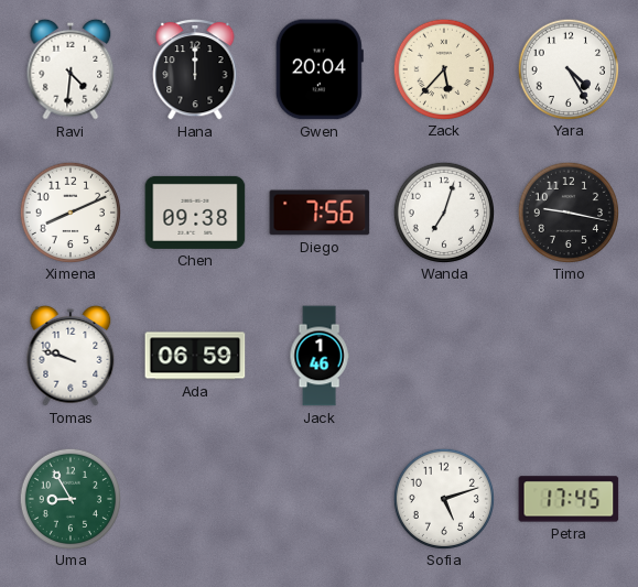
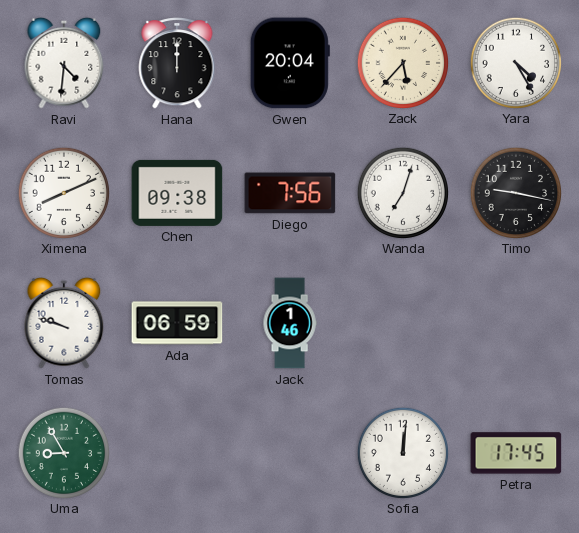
Sofia: 5:12 -> 12:01
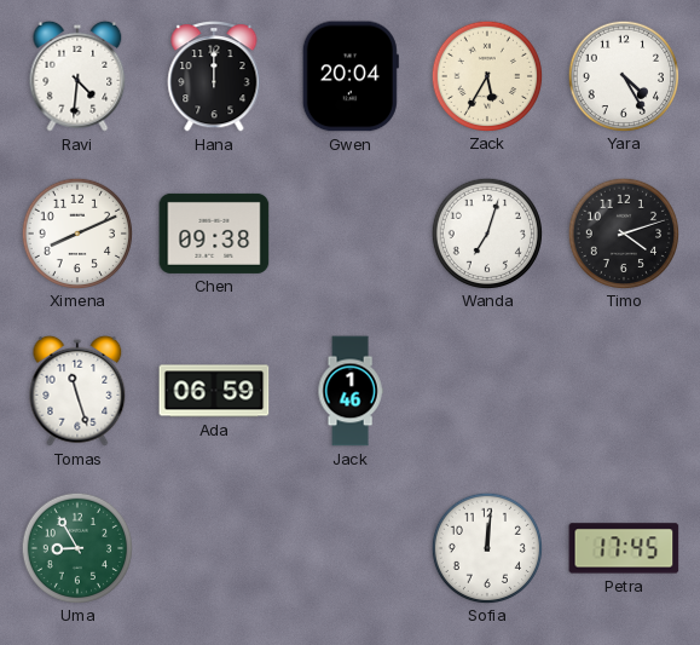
Zack: 5:37 -> 5:35
Diego: 7:56 -> none
Timo: 9:17 -> 4:12
Tomas: 9:48 -> 11:27
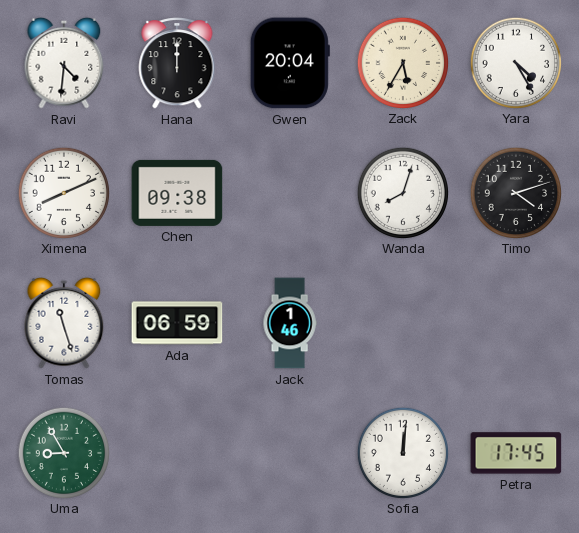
Wanda: 7:03 -> 8:03
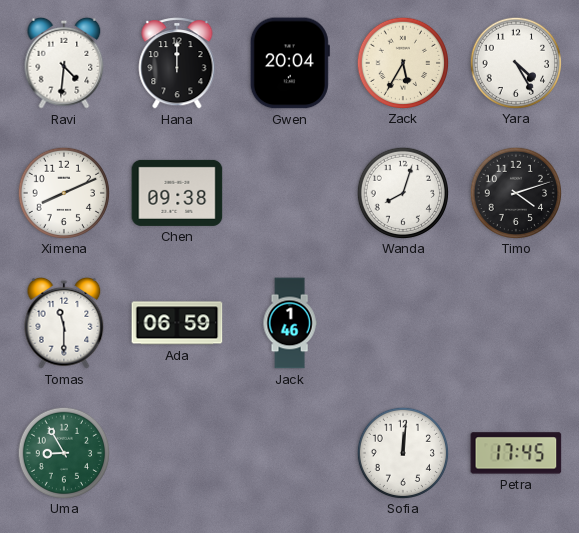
Tomas: 11:27 -> 11:30
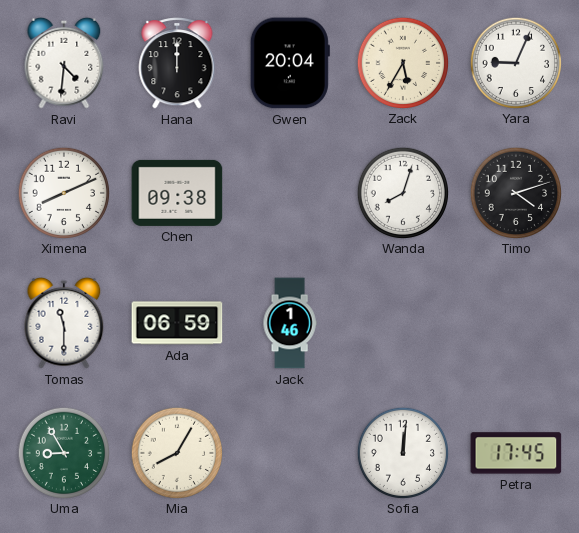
Yara: 4:25 -> 9:04
Mia: none -> 8:05
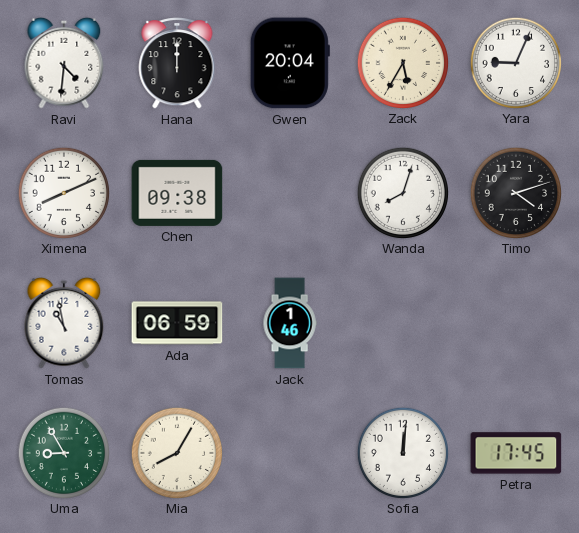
Tomas: 11:30 -> 10:58
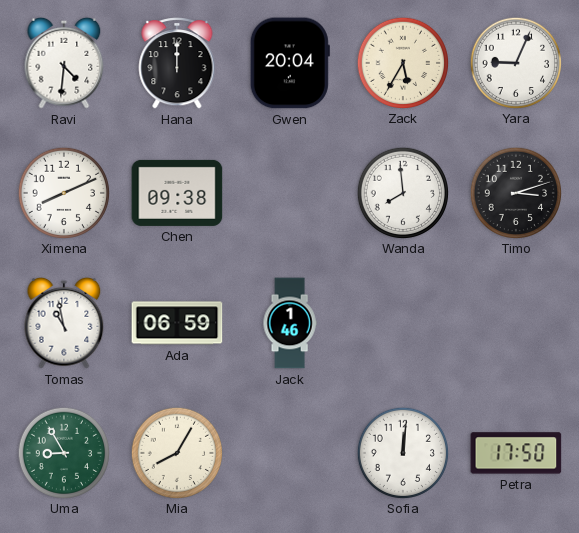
Wanda: 8:03 -> 7:59
Timo: 4:12 -> 3:12
Petra: 17:45 -> 17:50
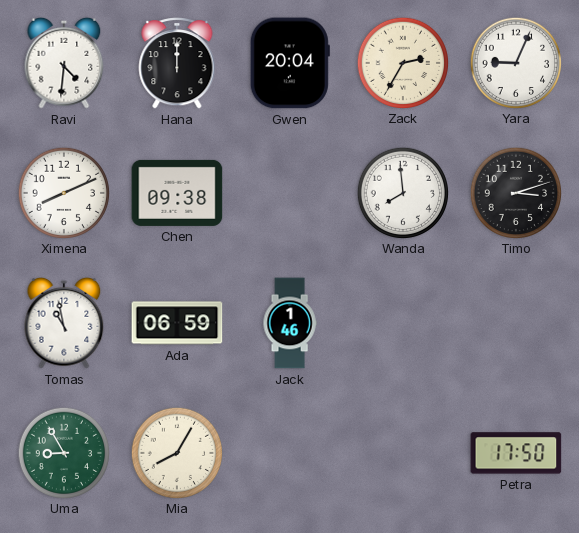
Zack: 5:35 -> 2:35
Sofia: 12:01 -> none
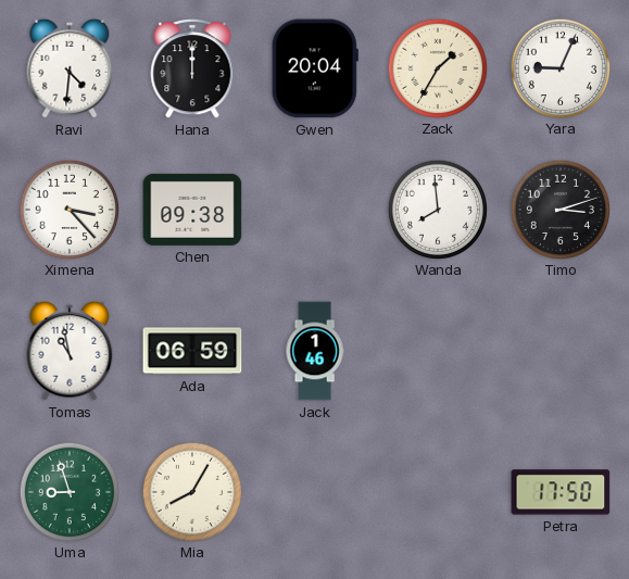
Zack: 2:35 -> 1:35
Ximena: 8:11 -> 3:23
Uma: 8:55 -> 8:57
